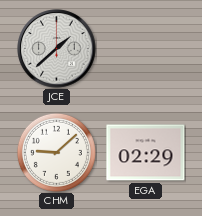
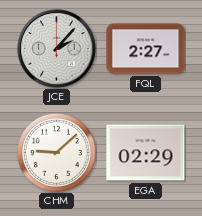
JCE: 1:38 -> 2:07
FQL: none -> 2:27
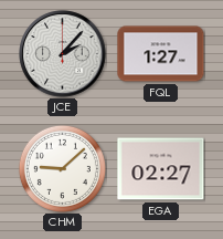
FQL: 2:27 -> 1:27
EGA: 02:29 -> 02:27
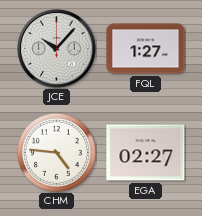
JCE: 2:07 -> 10:07
CHM: 9:08 -> 4:46
